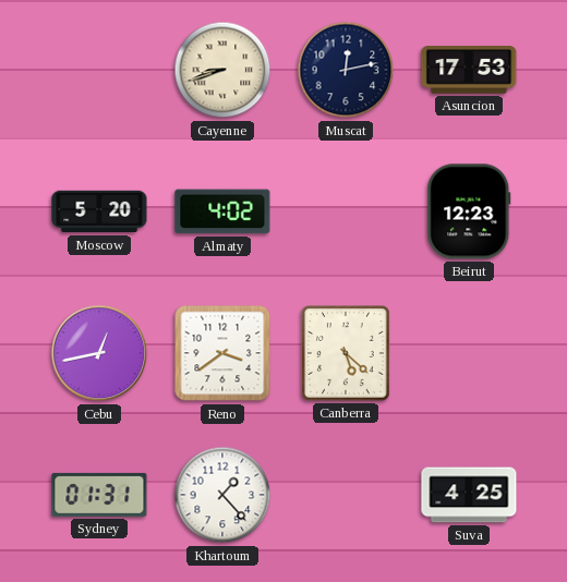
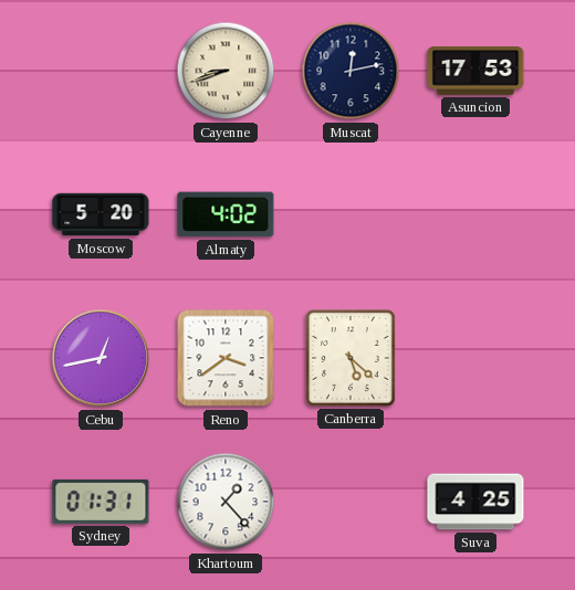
Beirut: 12:23 -> none
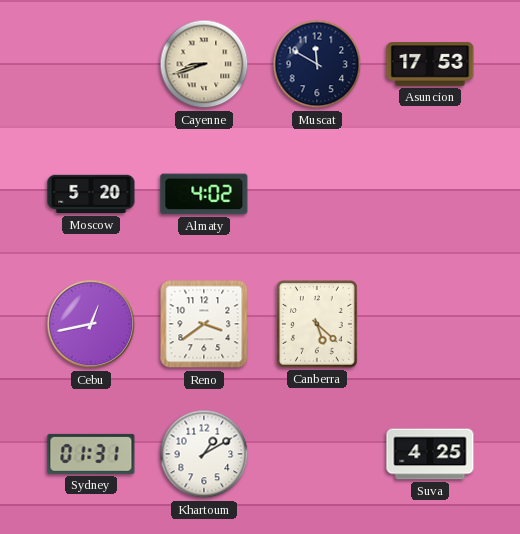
Muscat: 12:13 -> 11:50
Khartoum: 1:23 -> 1:10
